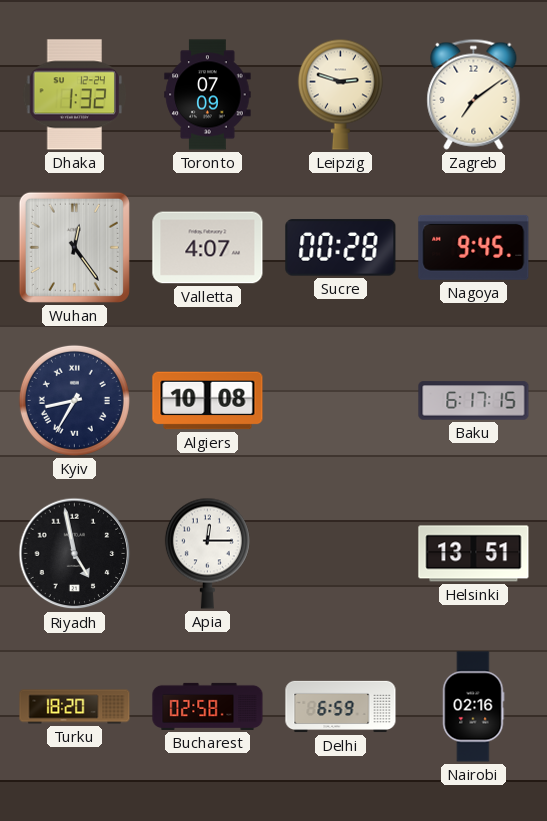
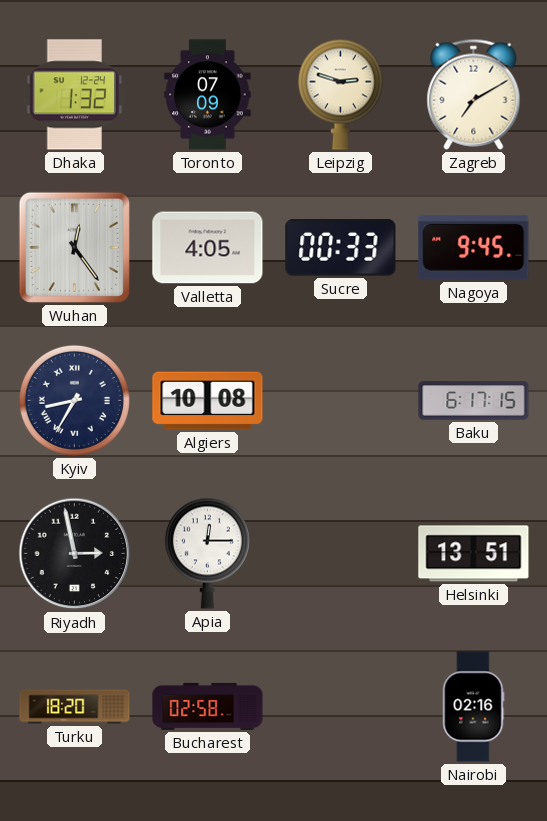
Zagreb: 7:09 -> 7:10
Valletta: 4:07 -> 4:05
Sucre: 00:28 -> 00:33
Riyadh: 4:58 -> 2:58
Delhi: 6:59 -> none
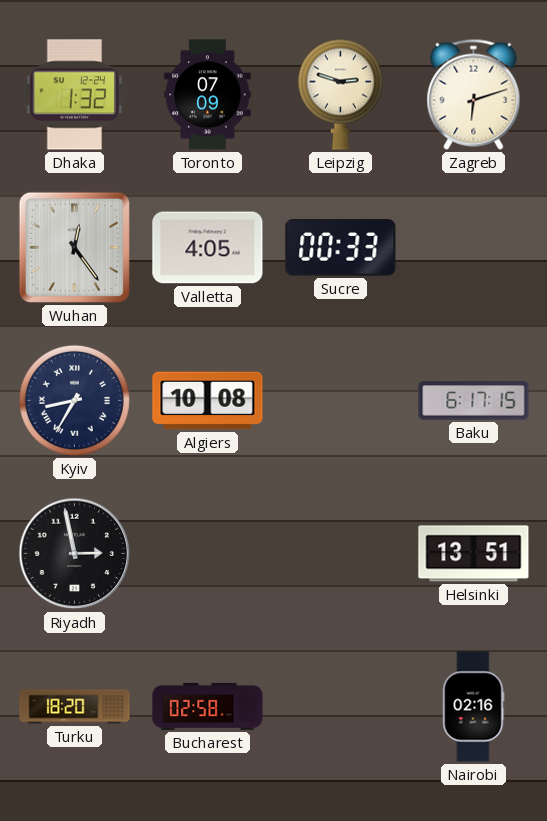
Zagreb: 7:10 -> 6:12
Nagoya: 9:45 -> none
Apia: 12:15 -> none
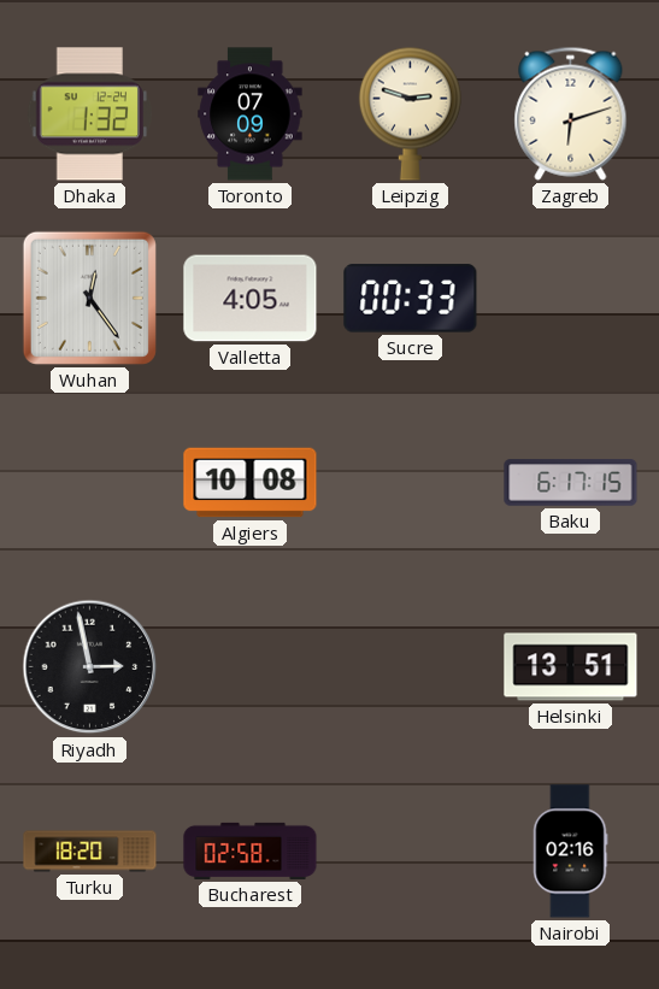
Kyiv: 8:35 -> none
